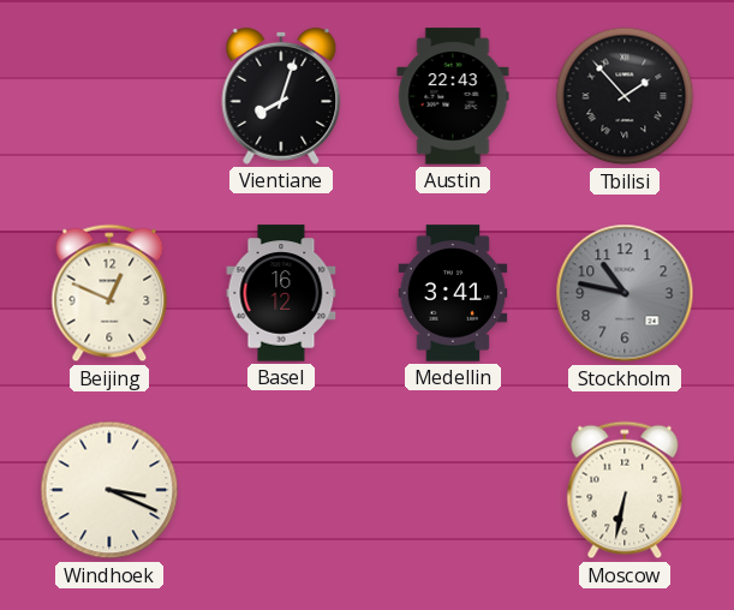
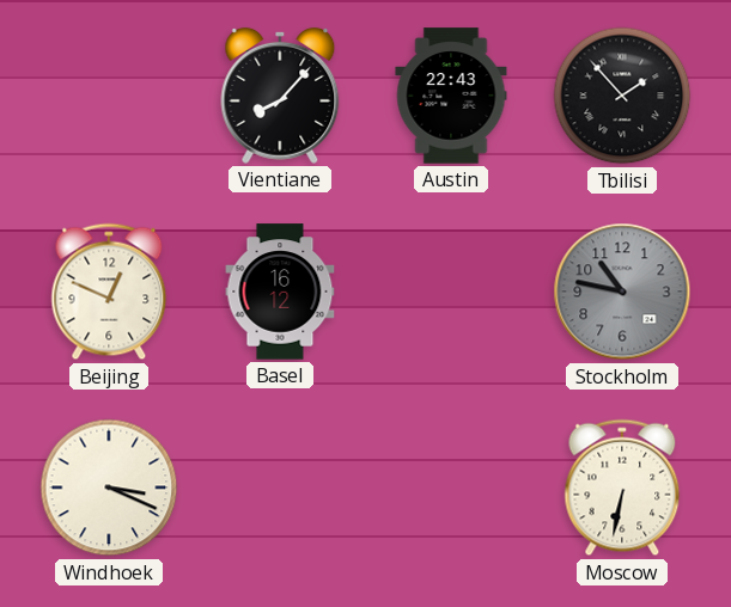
Vientiane: 8:03 -> 8:07
Medellin: 3:41 -> none
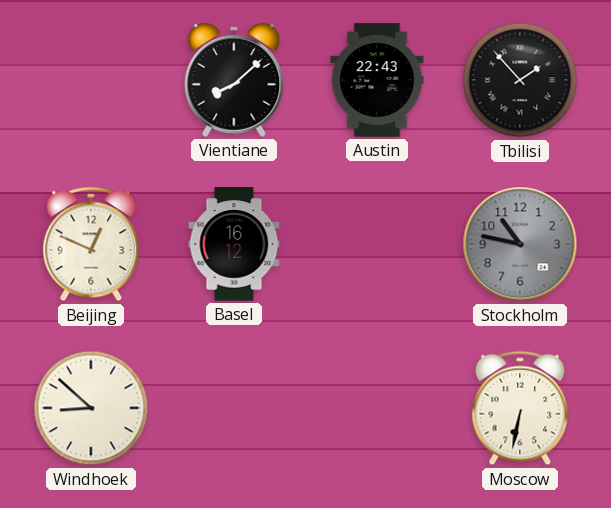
Vientiane: 8:07 -> 8:08
Windhoek: 3:19 -> 8:52
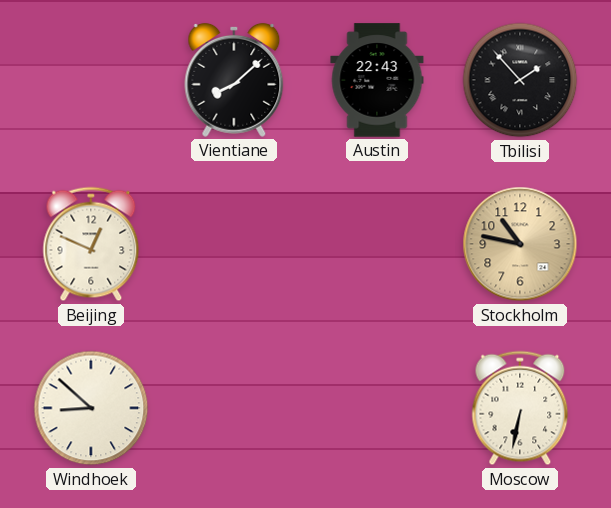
Basel: 16:12 -> none
Stockholm dial: grey -> champagne
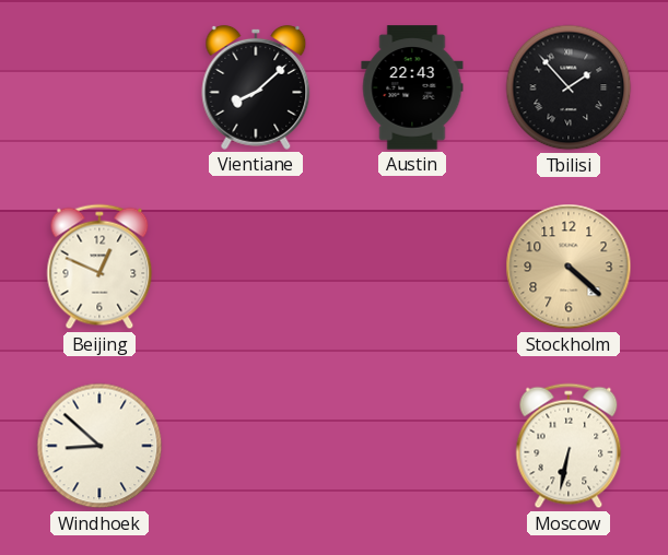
Stockholm: 10:47 -> 4:22
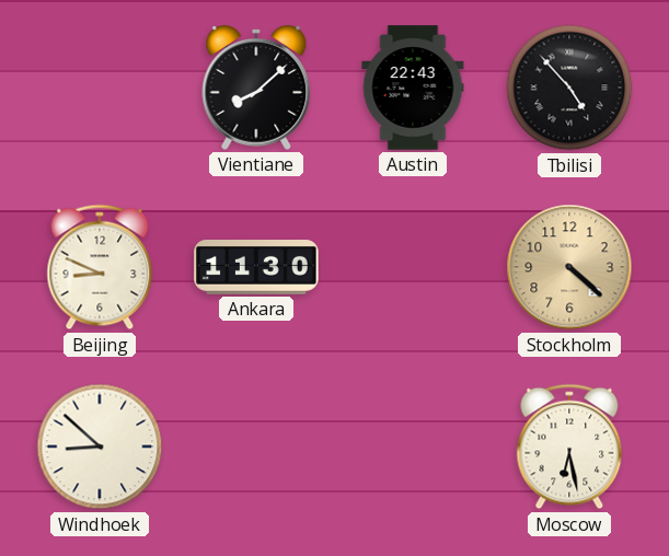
Tbilisi: 1:53 -> 4:53
Beijing: 12:49 -> 8:49
Ankara: none -> 11:30
Moscow: 6:32 -> 6:28
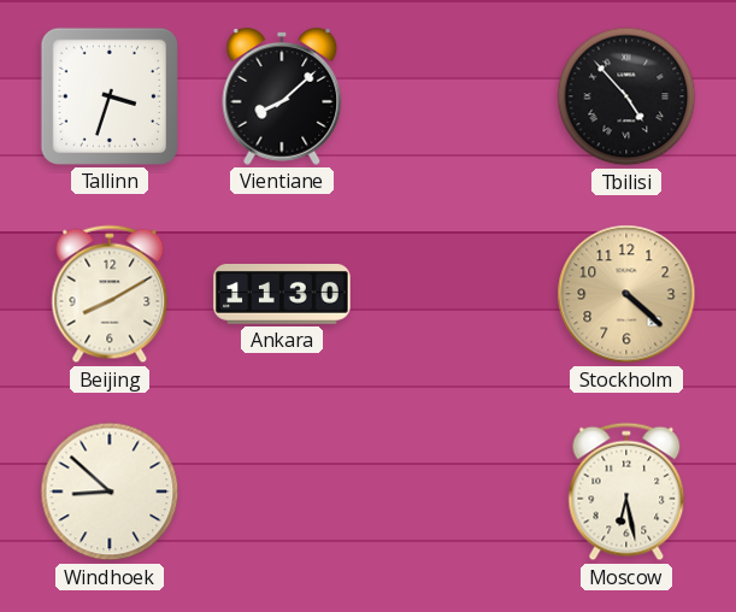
Tallinn: none -> 3:33
Austin: 22:43 -> none
Beijing: 8:49 -> 8:10
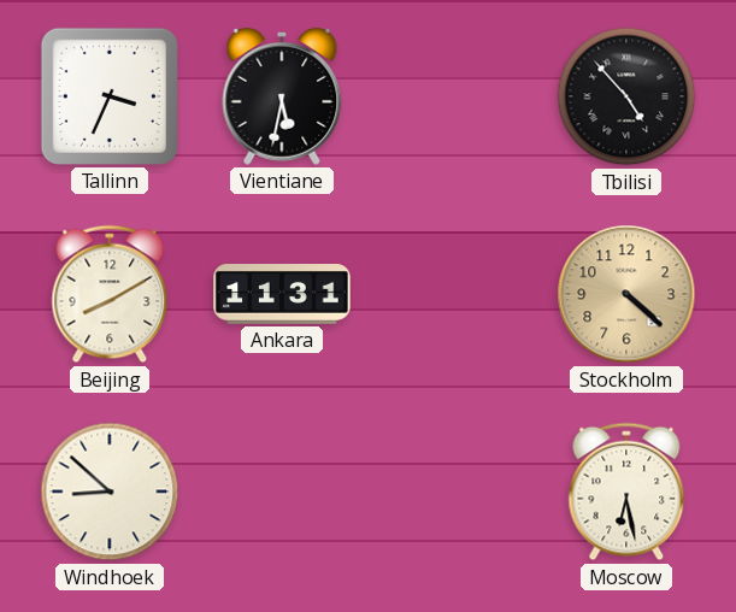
Tallinn: 3:33 -> 3:34
Vientiane: 8:08 -> 5:32
Ankara: 11:30 -> 11:31
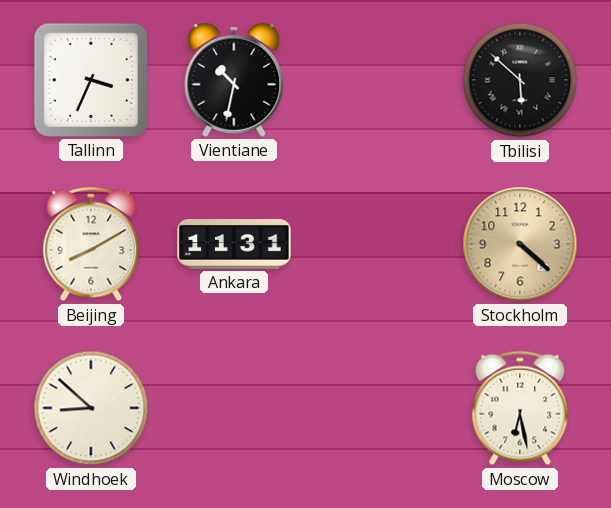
Vientiane: 5:32 -> 10:32
Tbilisi: 4:53 -> 5:52
